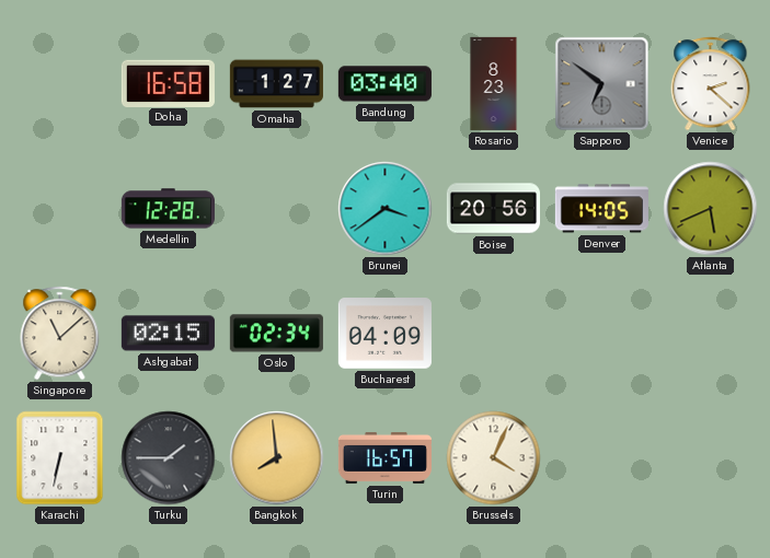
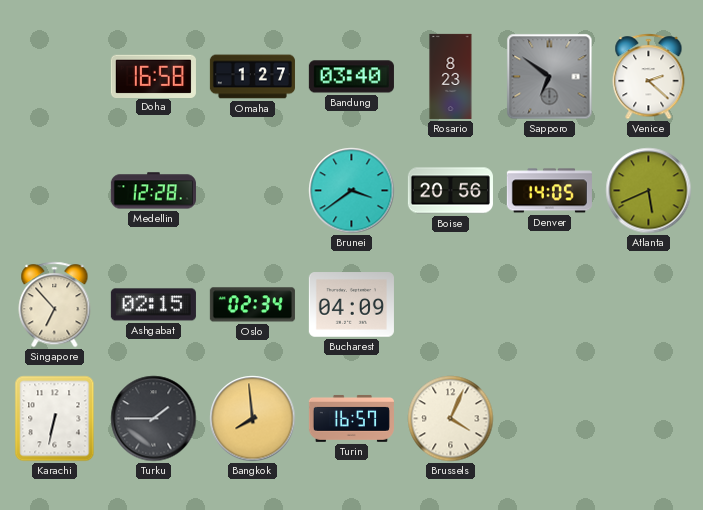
Singapore: 11:08 -> 6:53
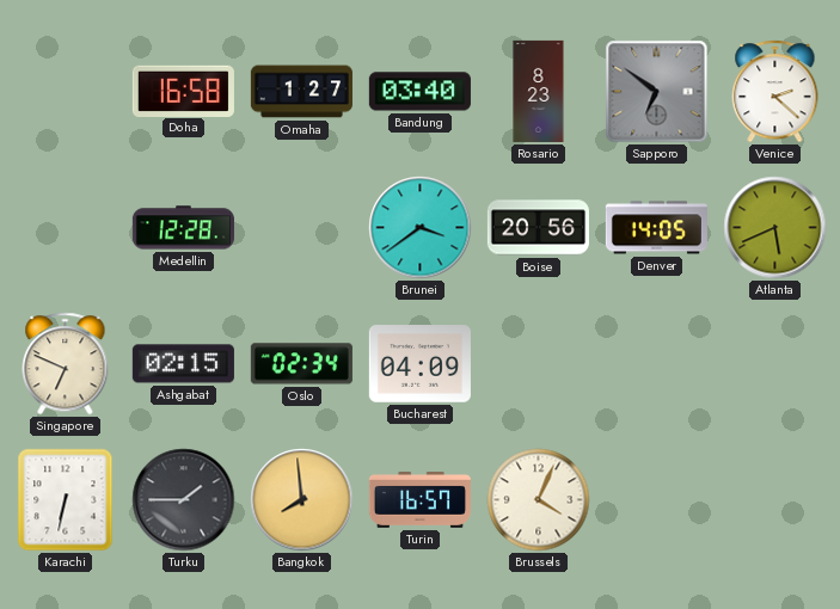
Singapore: 6:53 -> 6:49
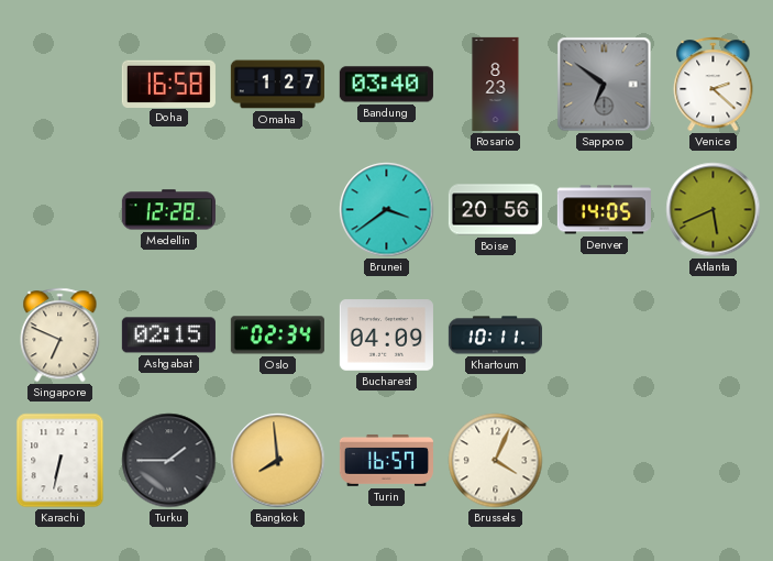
Khartoum: none -> 10:11
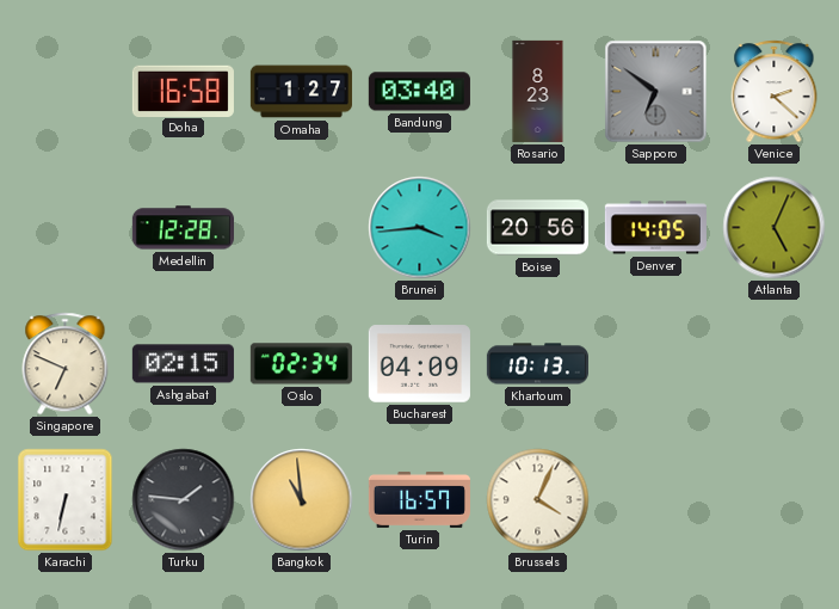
Brunei: 3:39 -> 3:44
Atlanta: 5:41 -> 5:04
Khartoum: 10:11 -> 10:13
Turku: 1:45 -> 1:46
Bangkok: 7:59 -> 10:59
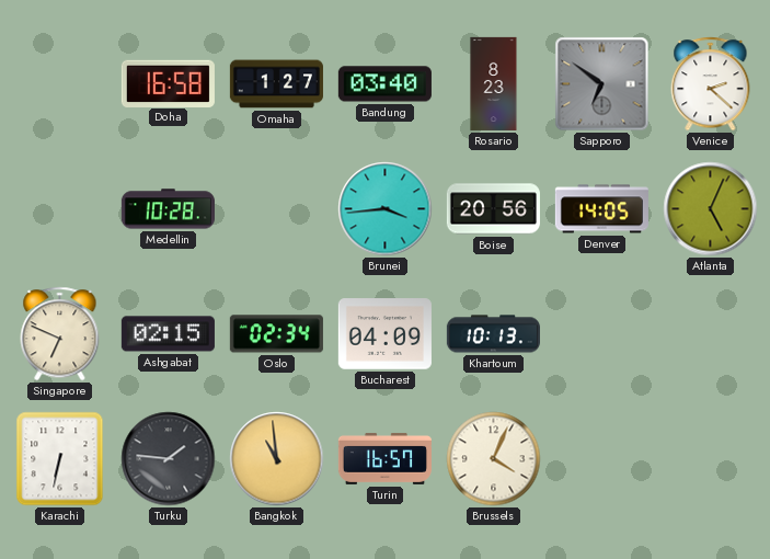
Medellin: 12:28 -> 10:28
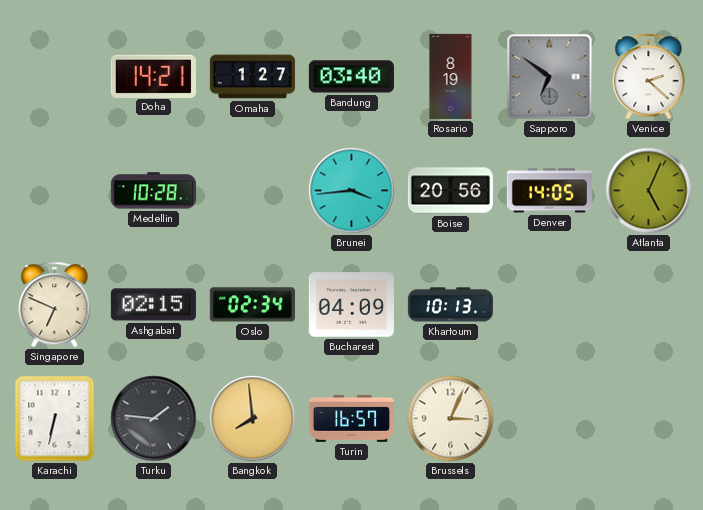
Doha: 16:58 -> 14:21
Rosario: 8:23 -> 8:19
Bangkok: 10:59 -> 7:59
Brussels: 4:04 -> 3:04
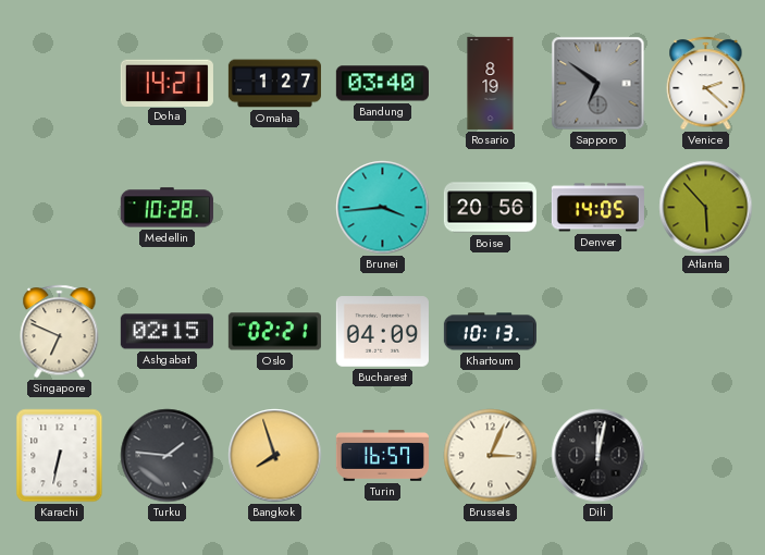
Atlanta: 5:04 -> 5:53
Oslo: 02:34 -> 02:21
Bangkok: 7:59 -> 7:57
Dili: none -> 12:02
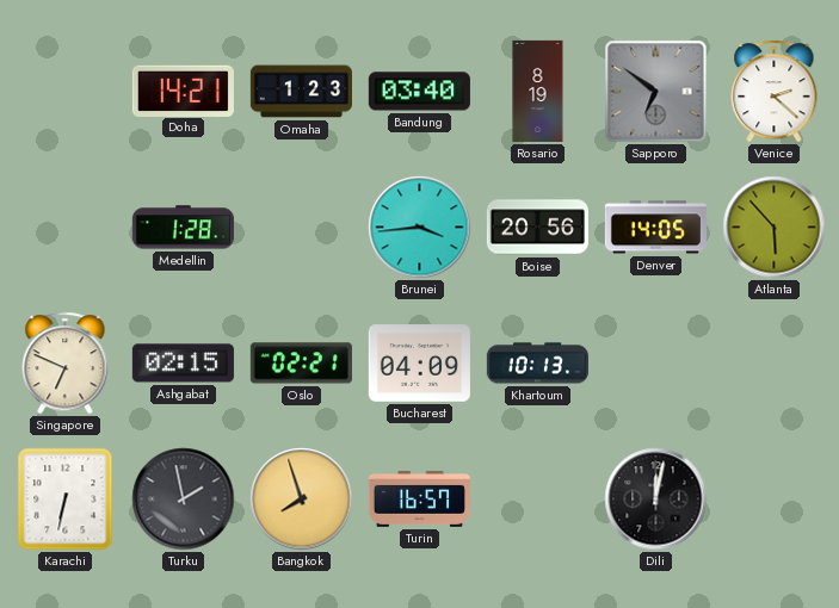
Omaha: 1:27 -> 1:23
Medellin: 10:28 -> 1:28
Turku: 1:46 -> 1:58
Brussels: 3:04 -> none
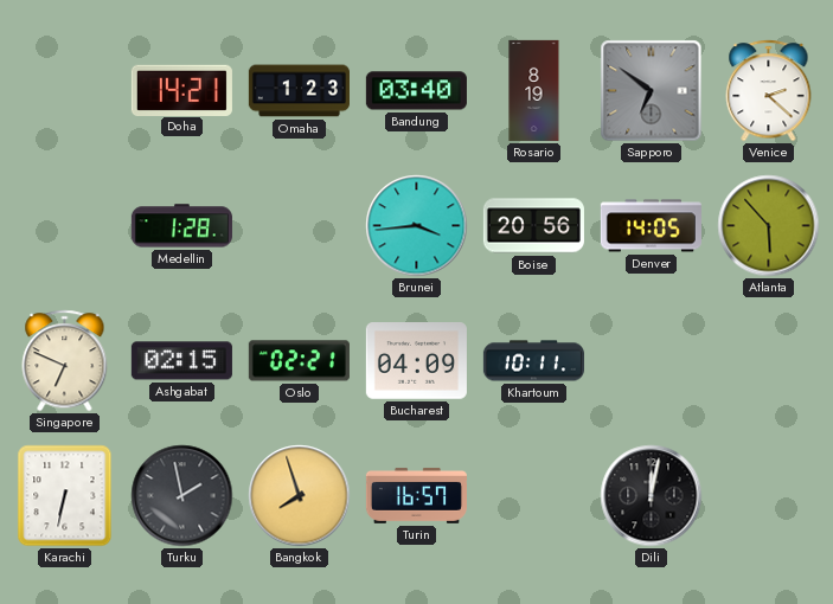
Khartoum: 10:13 -> 10:11
